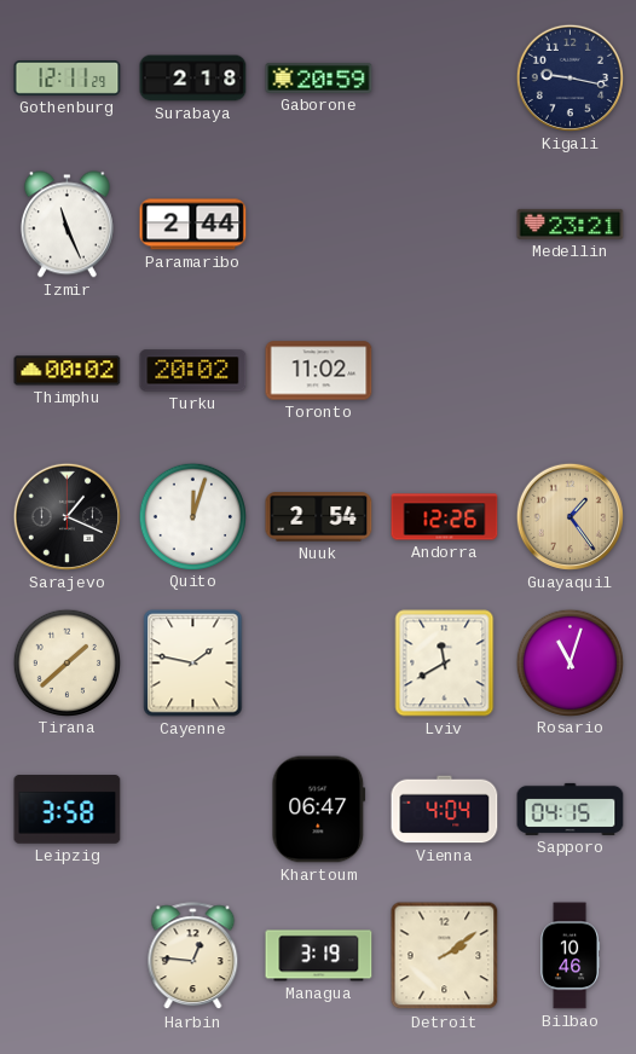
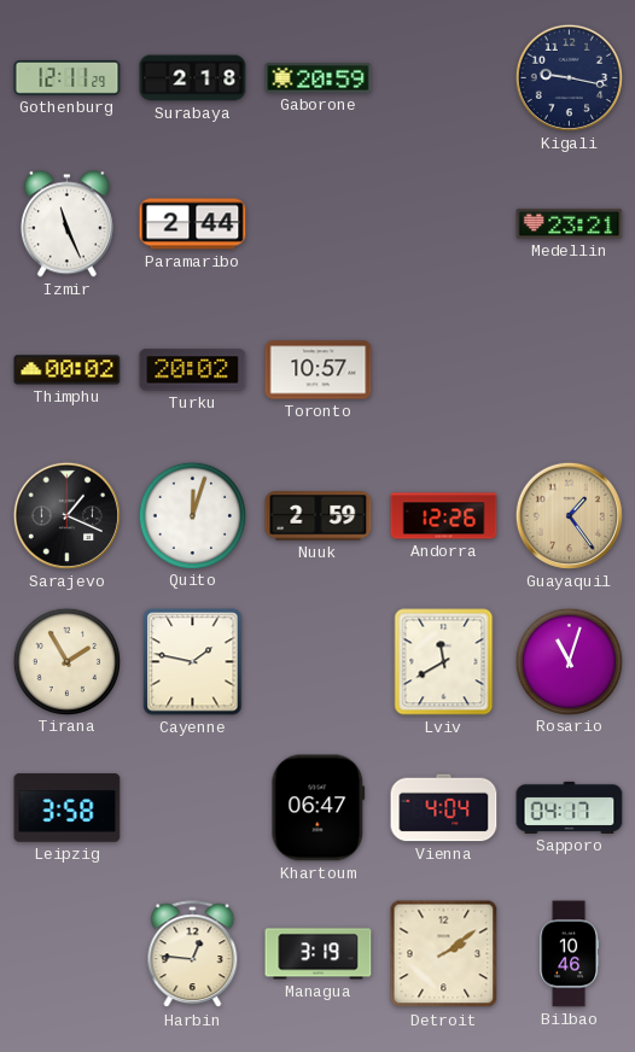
Toronto: 11:02 -> 10:57
Nuuk: 2:54 -> 2:59
Tirana: 1:38 -> 1:55
Sapporo: 04:15 -> 04:17
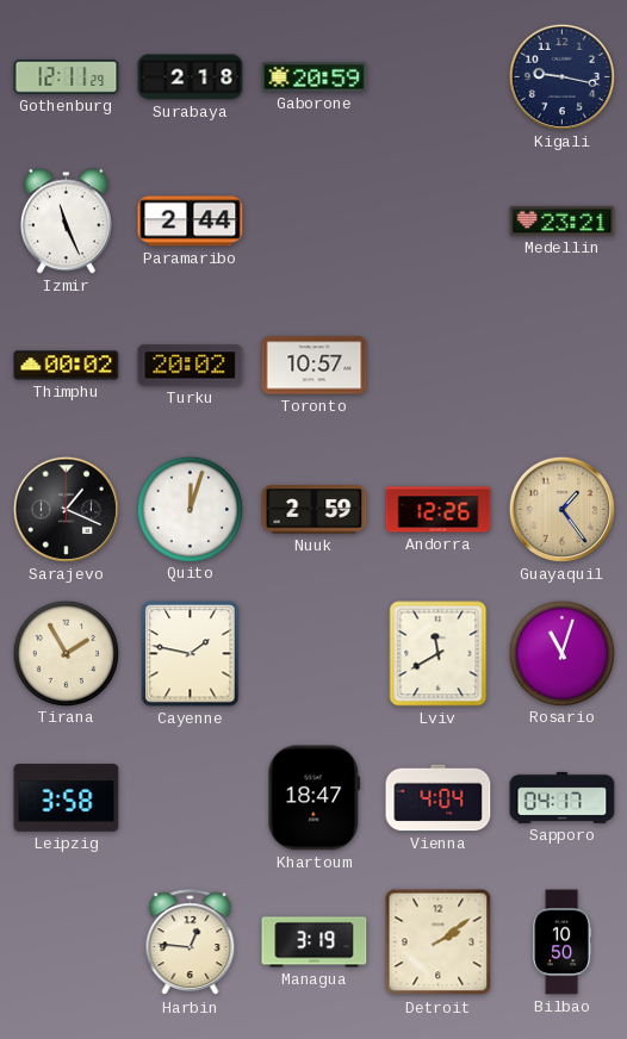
Khartoum: 06:47 -> 18:47
Bilbao: 10:46 -> 10:50
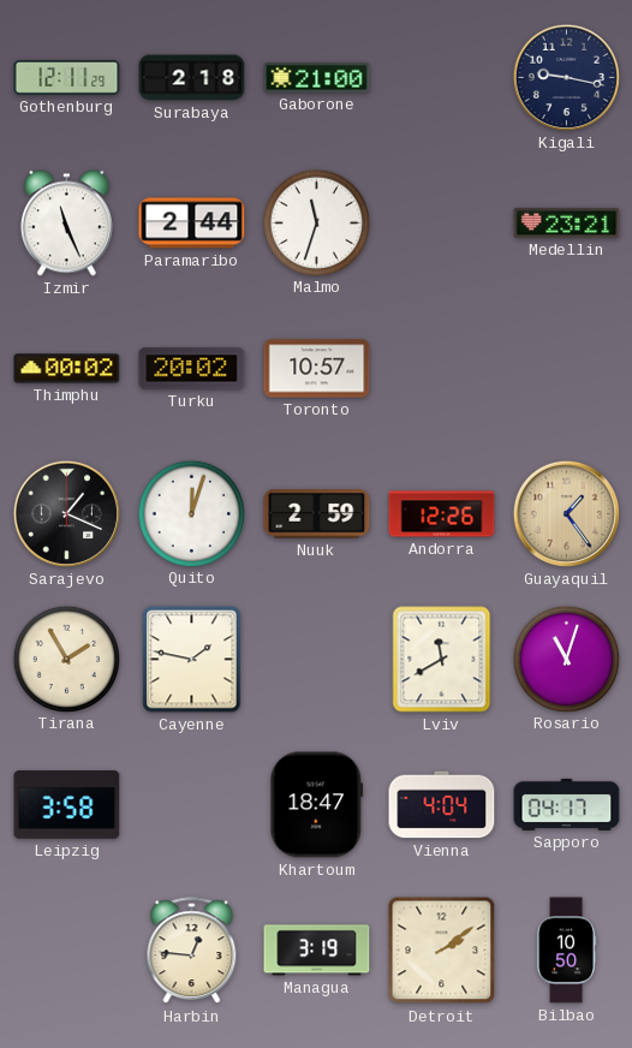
Gaborone: 20:59 -> 21:00
Malmo: none -> 11:33
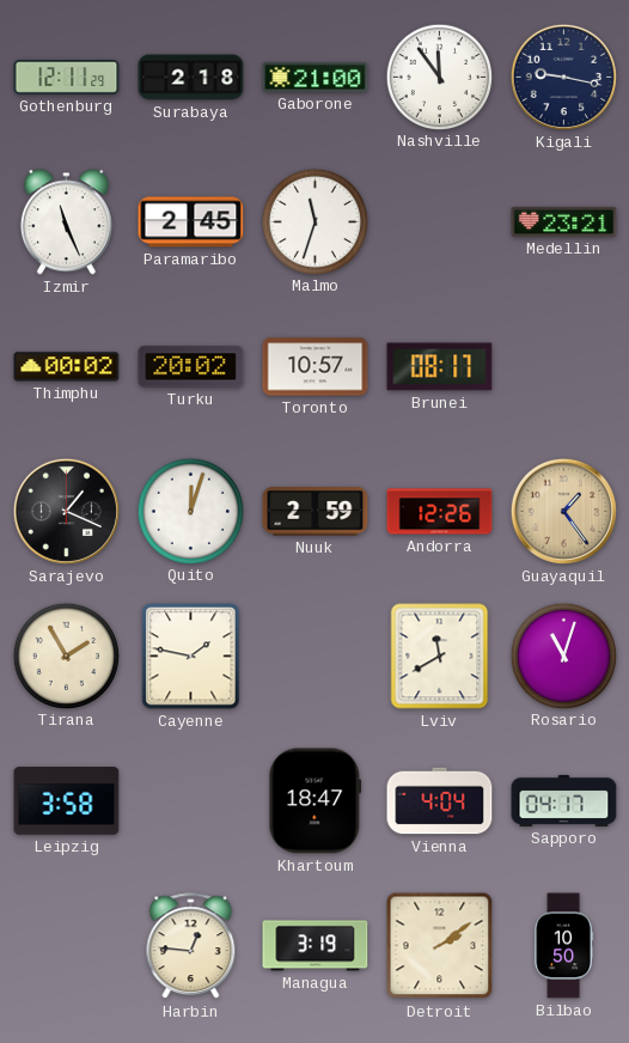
Nashville: none -> 11:54
Paramaribo: 2:44 -> 2:45
Brunei: none -> 08:17
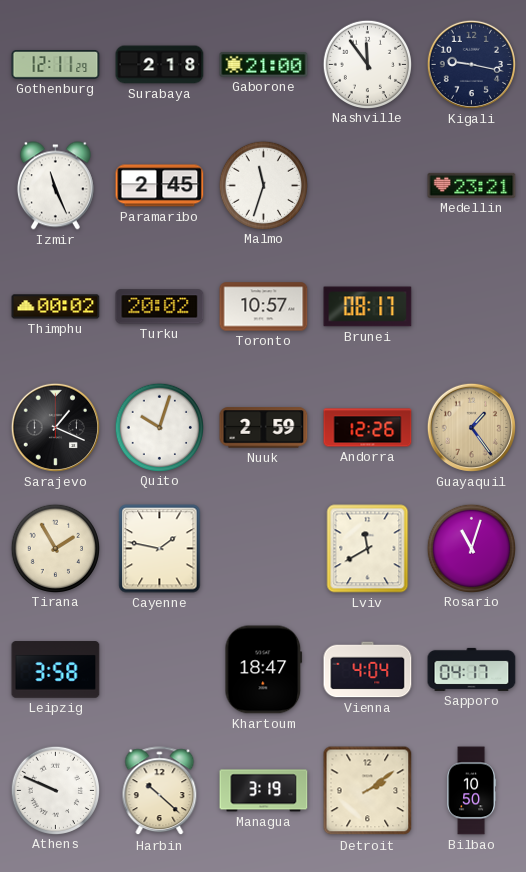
Quito: 12:03 -> 10:03
Athens: none -> 9:49
Harbin: 12:46 -> 10:22
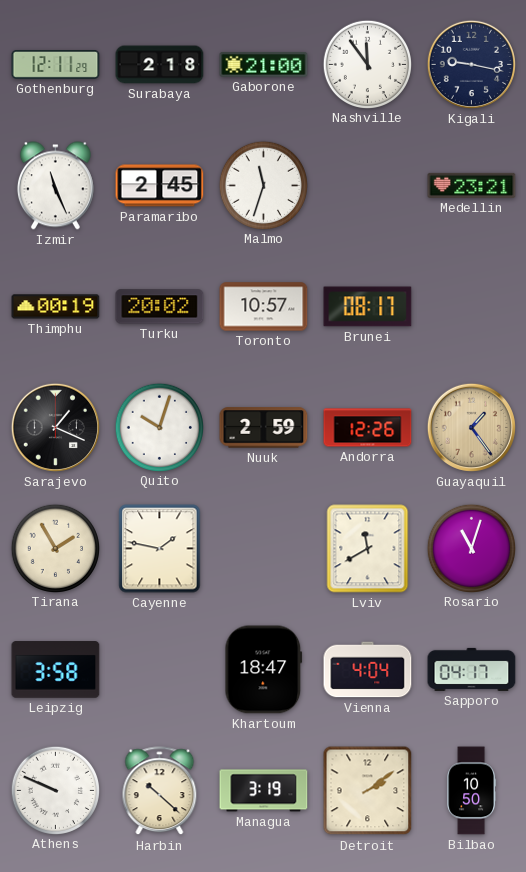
Thimphu: 00:02 -> 00:19
